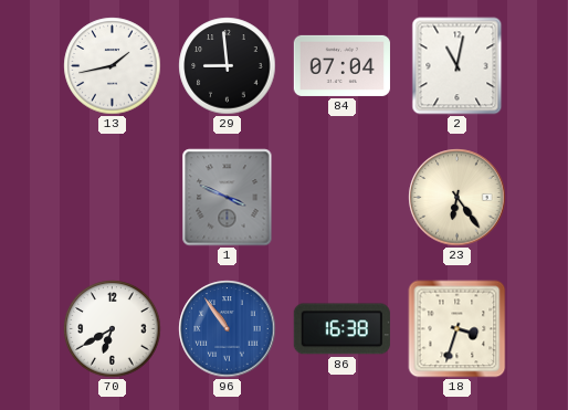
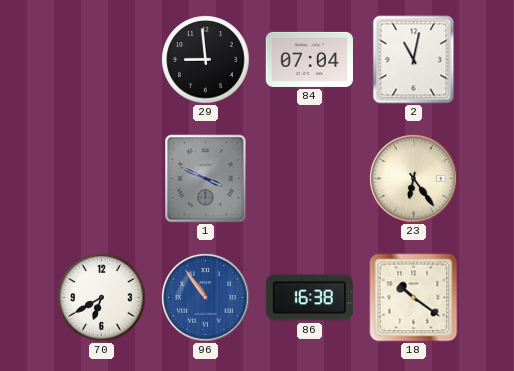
13: 1:43 -> none
18: 3:33 -> 10:21
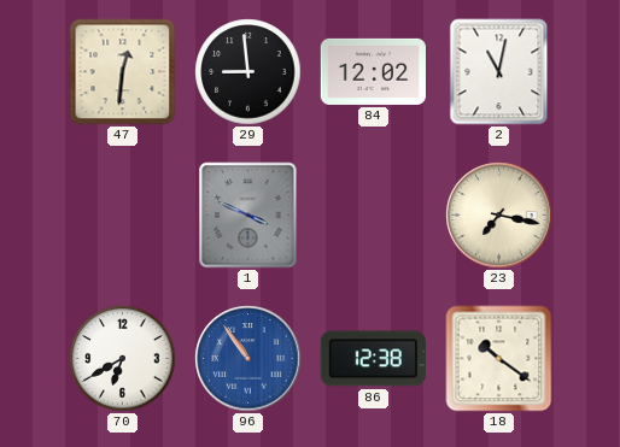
47: none -> 12:31
84: 07:04 -> 12:02
23: 6:24 -> 7:17
86: 16:38 -> 12:38
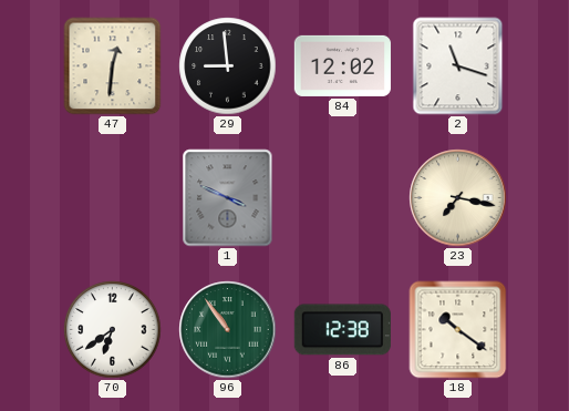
2: 11:02 -> 11:18
70: 6:40 -> 6:39
96 dial: blue -> green
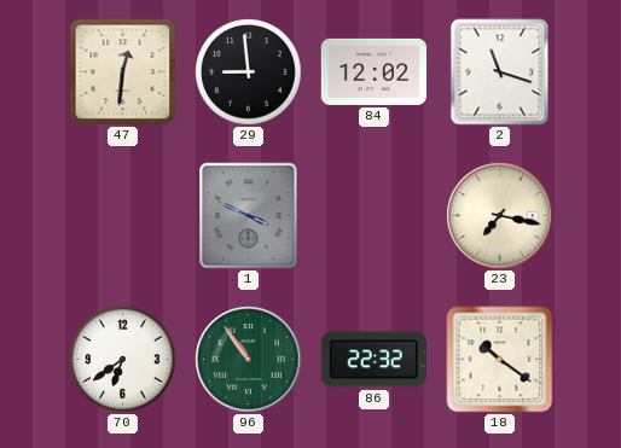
86: 12:38 -> 22:32
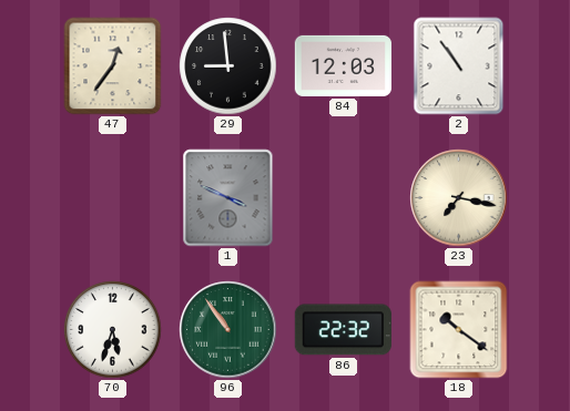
47: 12:31 -> 12:36
84: 12:02 -> 12:03
2: 11:18 -> 10:54
70: 6:39 -> 5:33
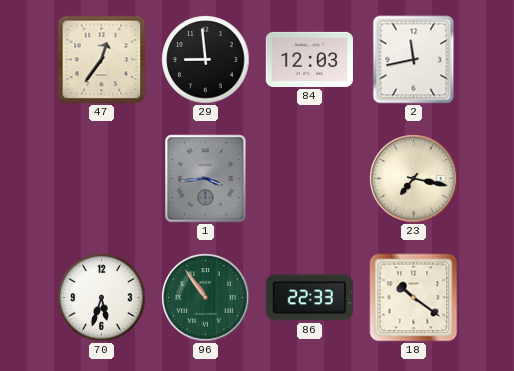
2: 10:54 -> 11:43
1: 3:49 -> 3:44
86: 22:32 -> 22:33
